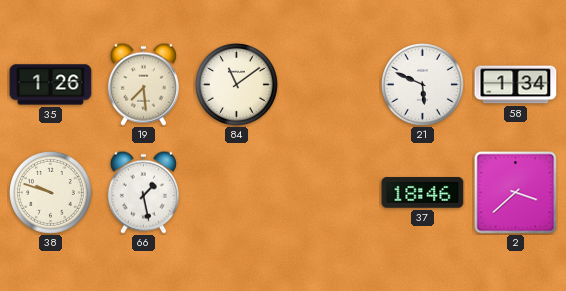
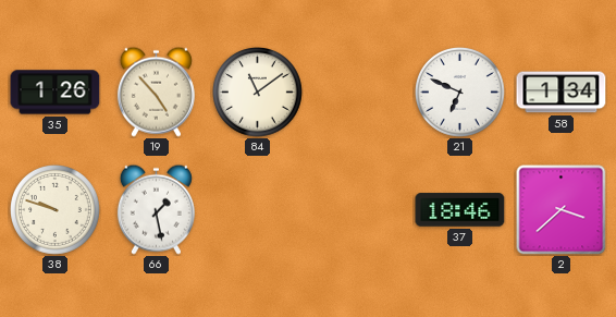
19: 7:29 -> 4:53
21: 5:49 -> 6:49
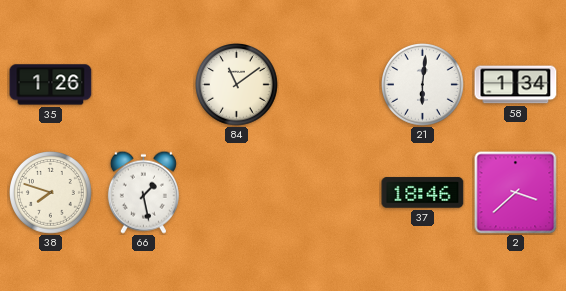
19: 4:53 -> none
21: 6:49 -> 6:01
38: 9:48 -> 7:48
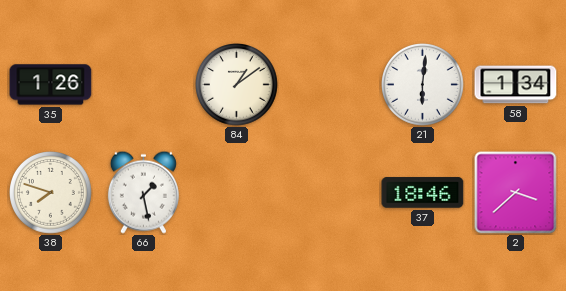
84: 11:09 -> 1:09
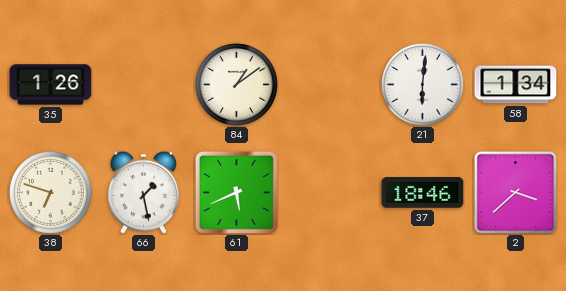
38: 7:48 -> 6:48
61: none -> 5:41
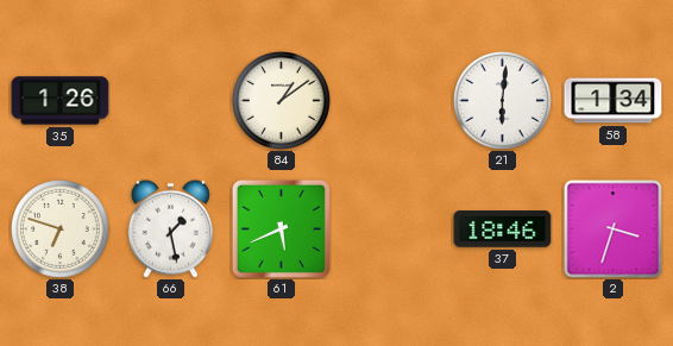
2: 3:38 -> 3:33
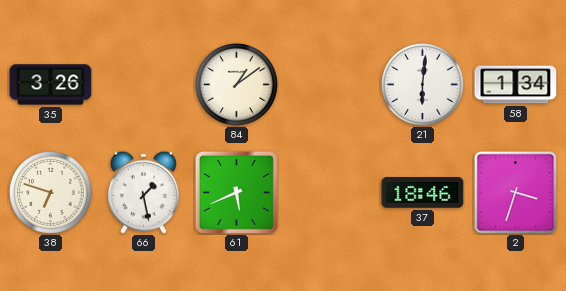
35: 1:26 -> 3:26
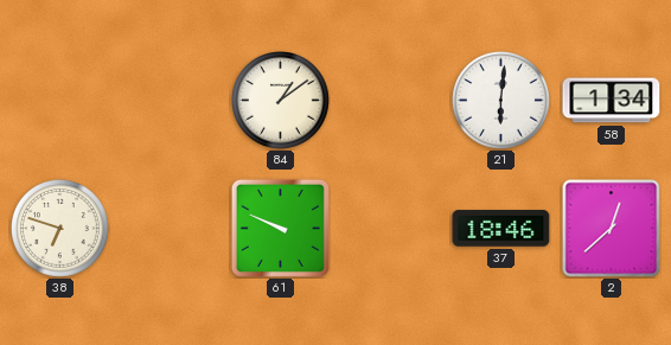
35: 3:26 -> none
66: 1:28 -> none
61: 5:41 -> 9:49
2: 3:33 -> 12:38
